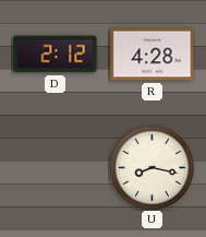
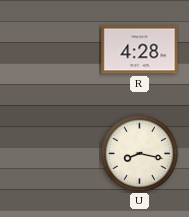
D: 2:12 -> none
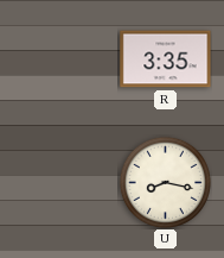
R: 4:28 -> 3:35
